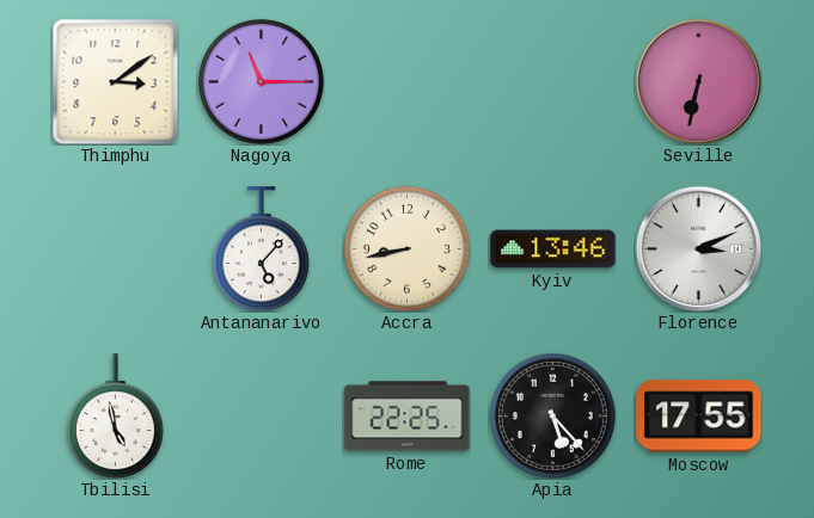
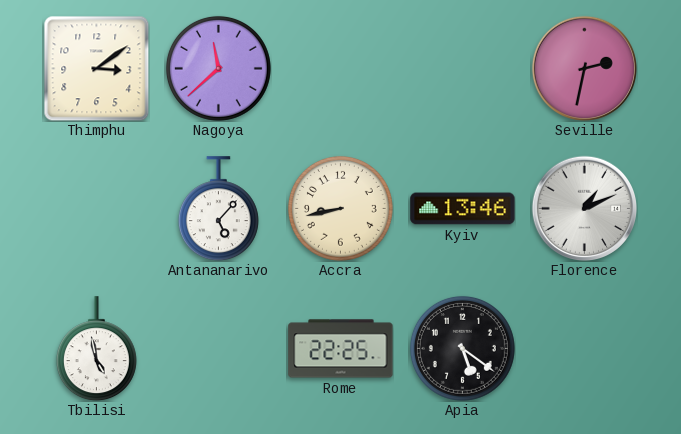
Nagoya: 11:15 -> 11:38
Seville: 6:32 -> 2:32
Florence: 3:11 -> 1:11
Apia: 5:23 -> 5:21
Moscow: 17:55 -> none
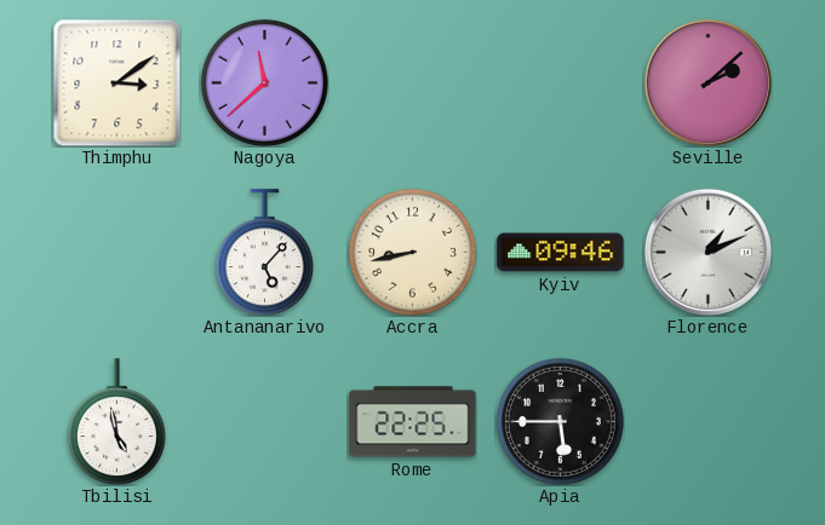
Seville: 2:32 -> 2:08
Kyiv: 13:46 -> 09:46
Apia: 5:21 -> 5:45
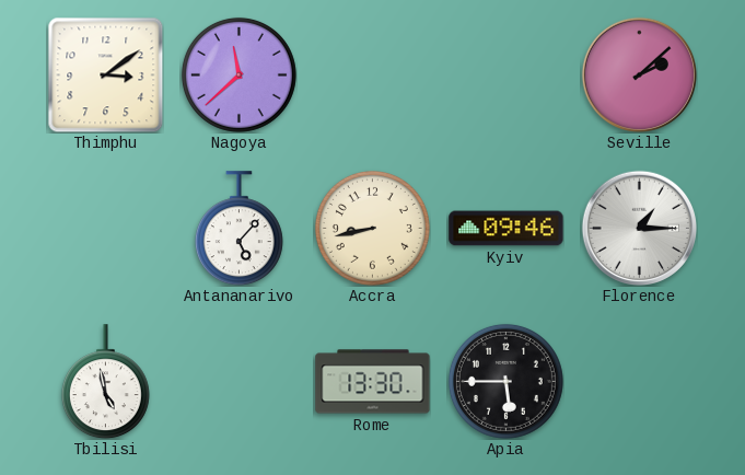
Florence: 1:11 -> 1:15
Rome: 22:25 -> 13:30
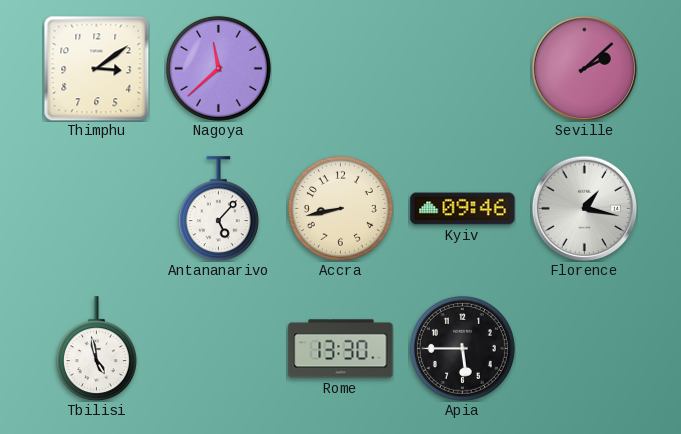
Florence: 1:15 -> 1:17
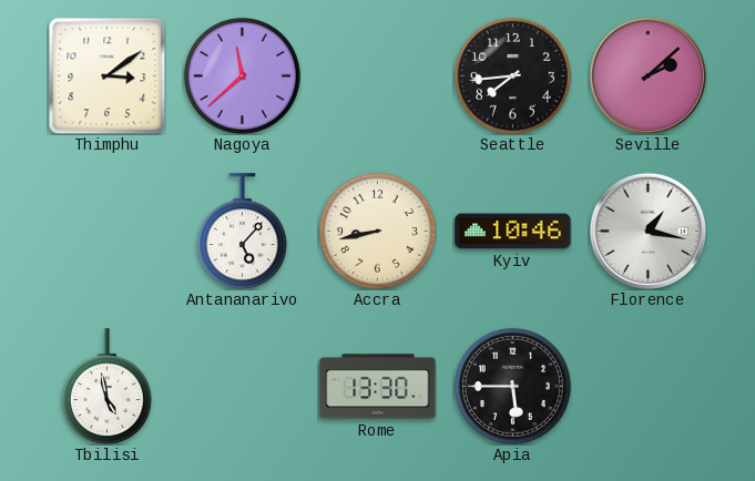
Seattle: none -> 7:44
Kyiv: 09:46 -> 10:46
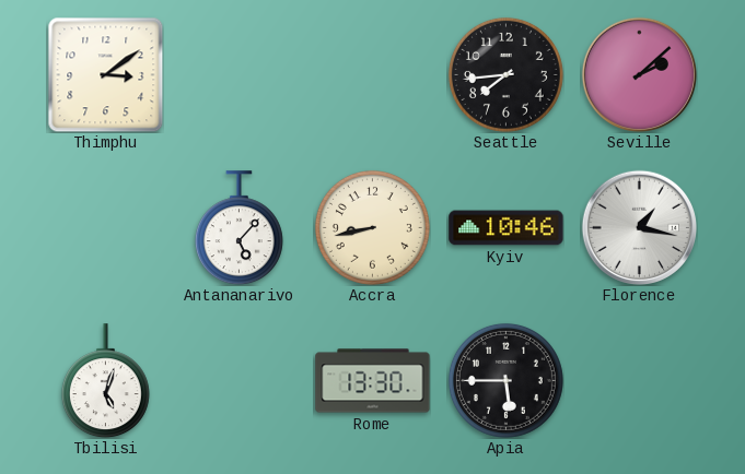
Nagoya: 11:38 -> none
Tbilisi: 4:58 -> 5:03
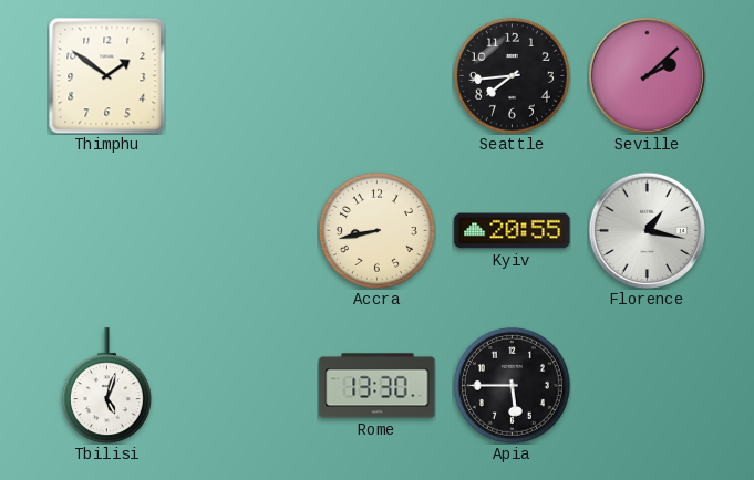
Thimphu: 3:09 -> 1:51
Antananarivo: 5:07 -> none
Kyiv: 10:46 -> 20:55
